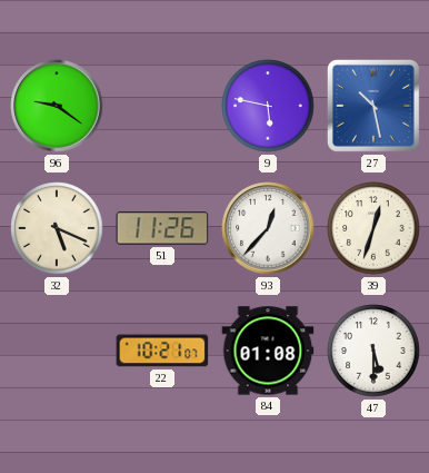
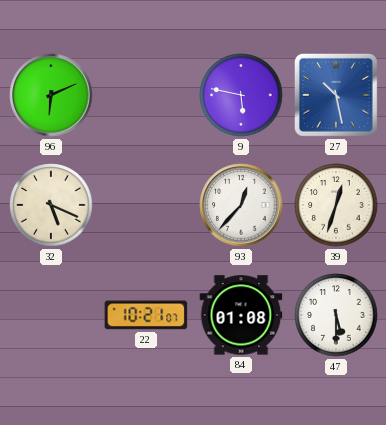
96: 9:21 -> 6:11
51: 11:26 -> none
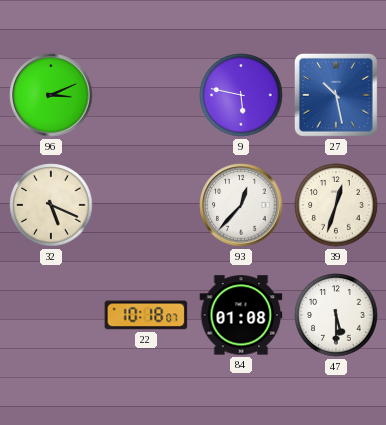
96: 6:11 -> 3:11
22: 10:21 -> 10:18
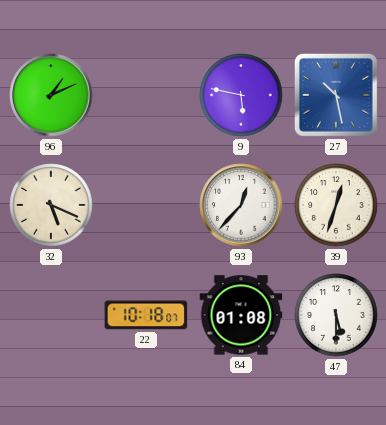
96: 3:11 -> 1:11
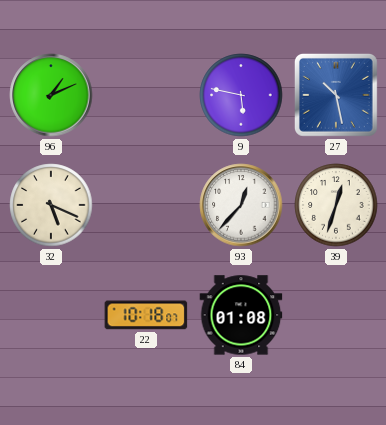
47: 5:30 -> none
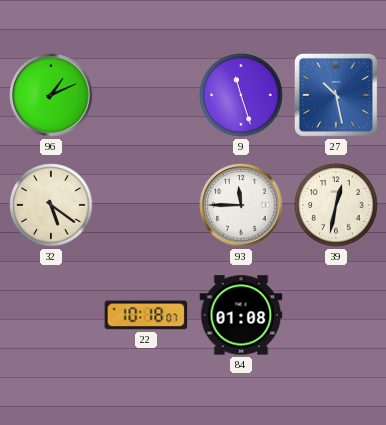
9: 5:47 -> 11:27
32: 5:19 -> 5:21
93: 12:37 -> 11:45
39: 12:33 -> 12:32
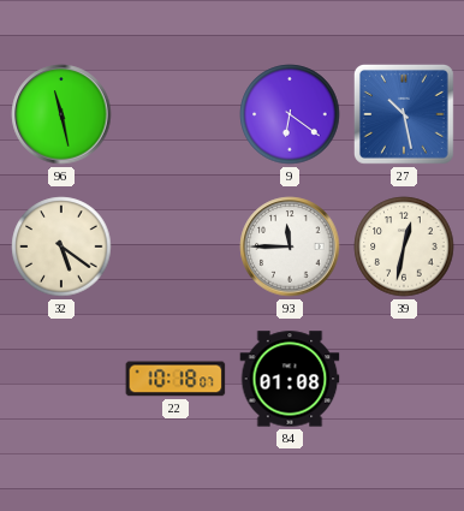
96: 1:11 -> 11:28
9: 11:27 -> 6:21
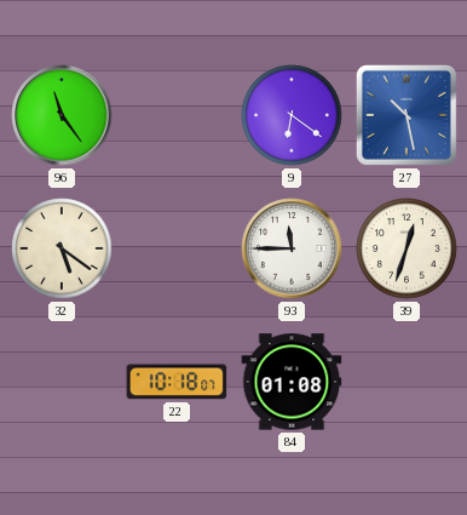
96: 11:28 -> 11:24
39: 12:32 -> 12:33
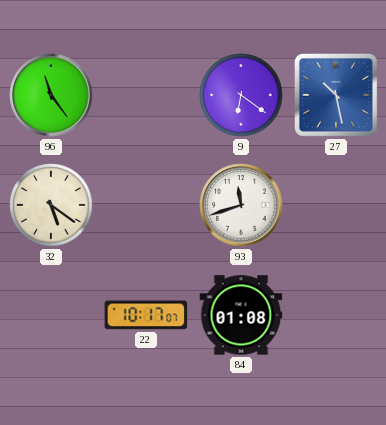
93: 11:45 -> 11:42
39: 12:33 -> none
22: 10:18 -> 10:17
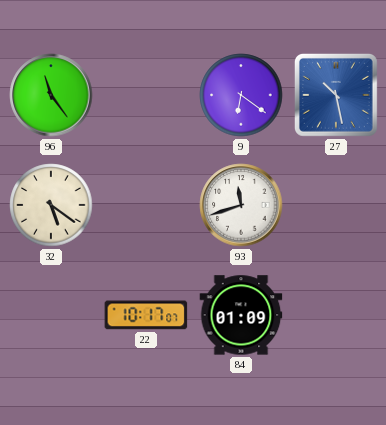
84: 01:08 -> 01:09
